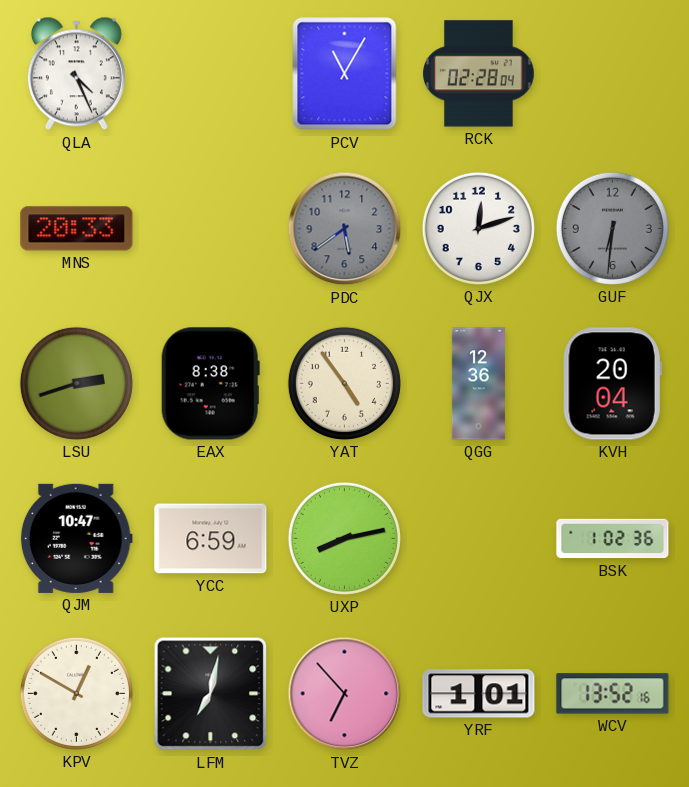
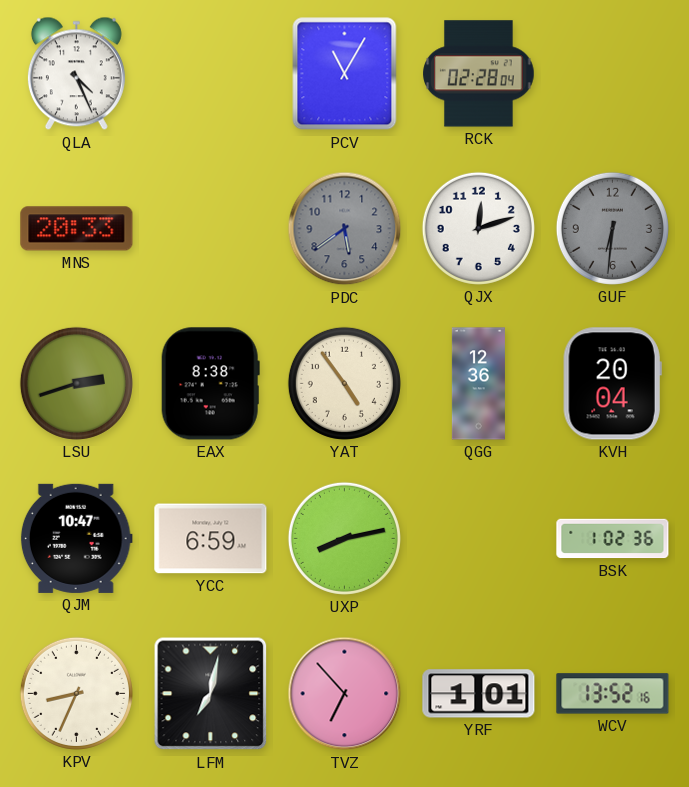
KPV: 12:50 -> 8:34
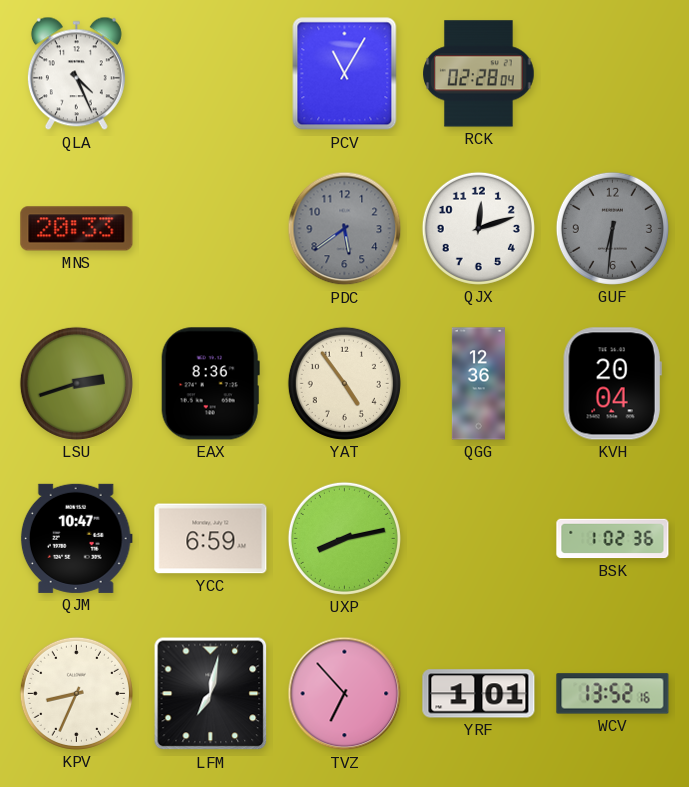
EAX: 8:38 -> 8:36
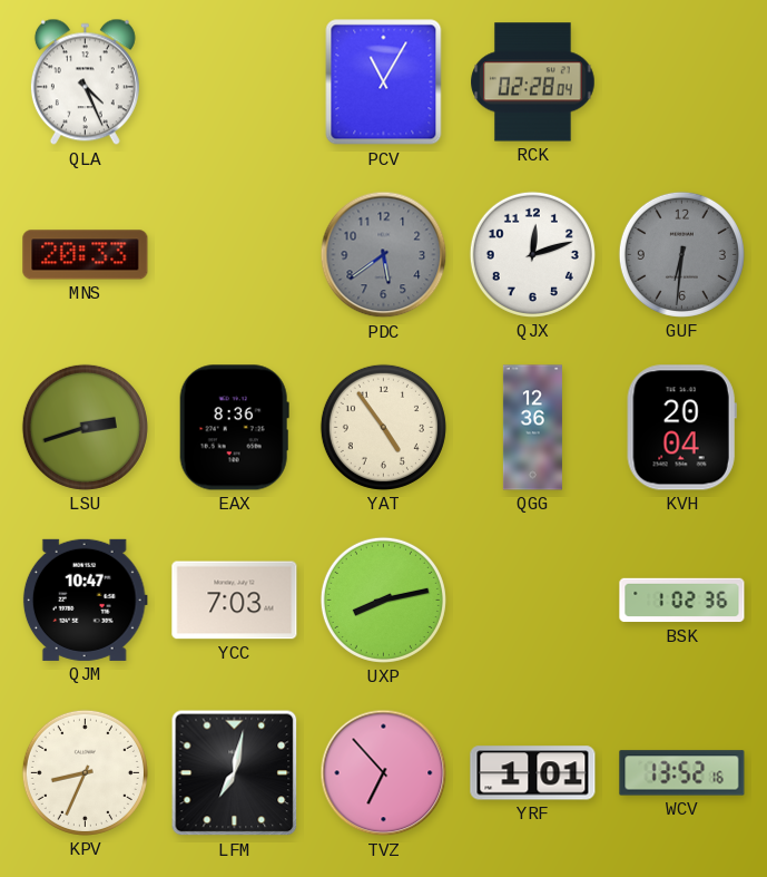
YCC: 6:59 -> 7:03
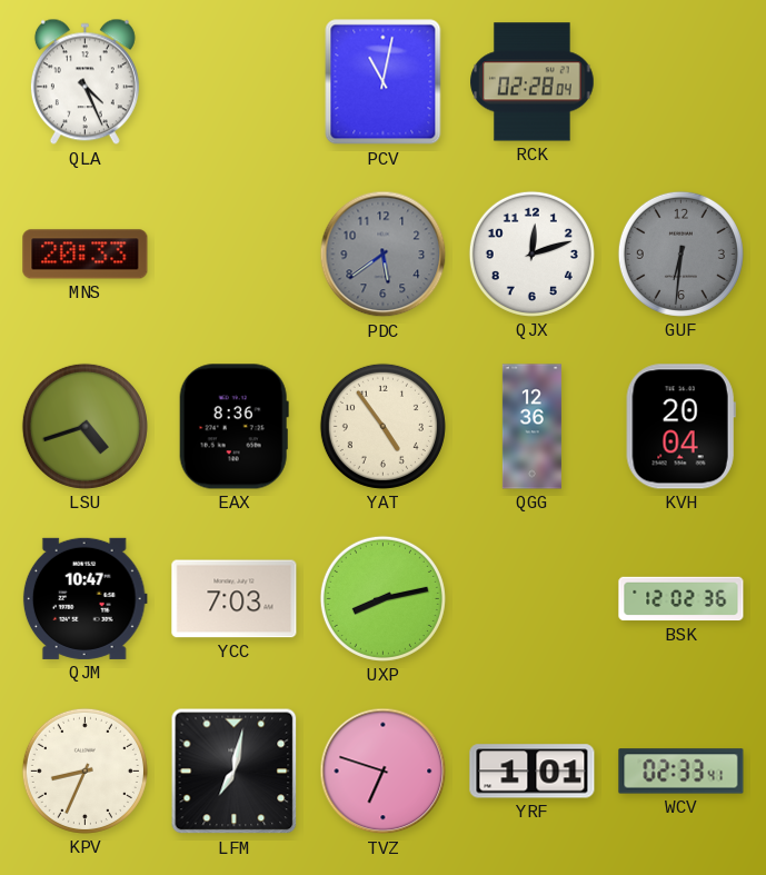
PCV: 11:05 -> 11:02
LSU: 2:42 -> 4:42
BSK: 1:02 -> 12:02
TVZ: 6:53 -> 6:48
WCV: 13:52 -> 02:33
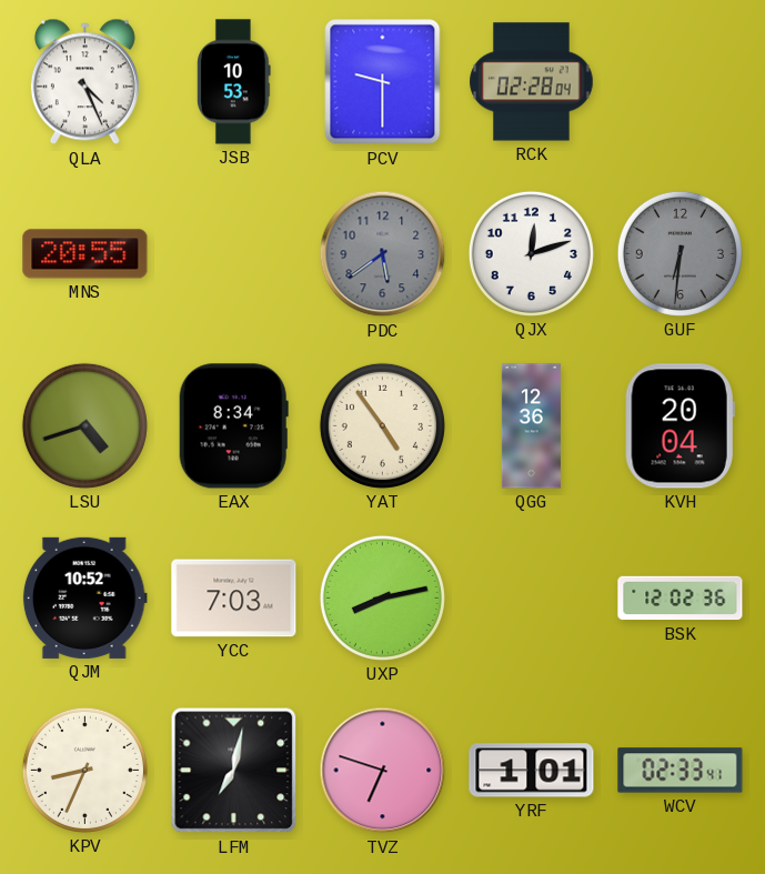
JSB: none -> 10:53
PCV: 11:02 -> 9:30
MNS: 20:33 -> 20:55
EAX: 8:36 -> 8:34
QJM: 10:47 -> 10:52
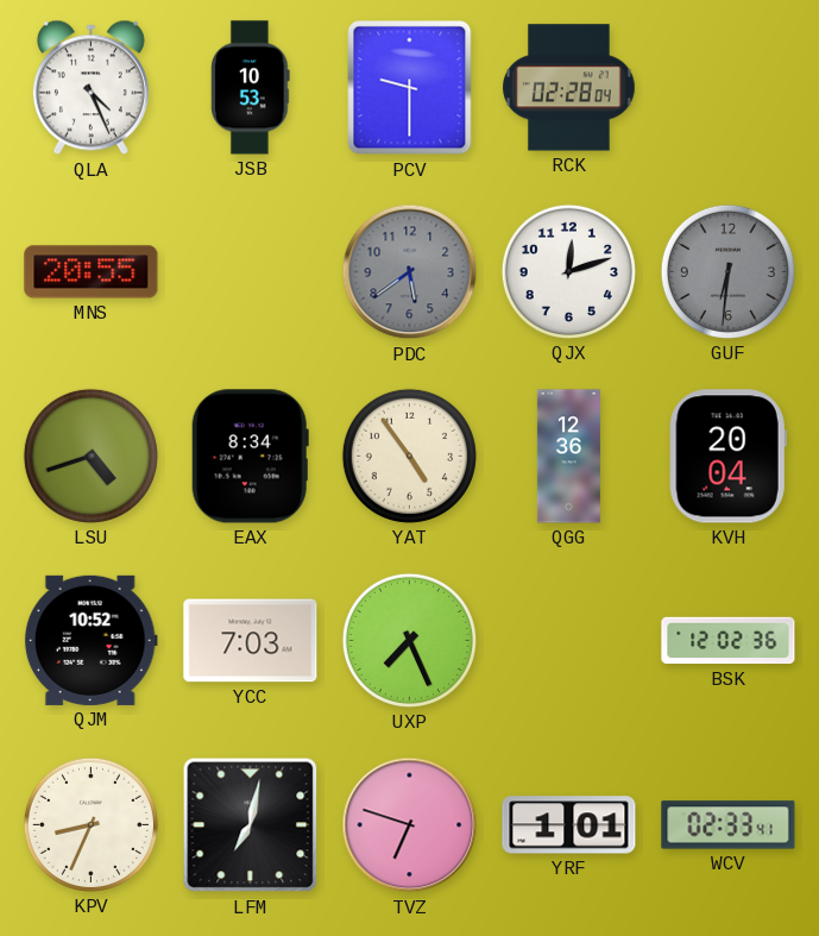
UXP: 8:13 -> 7:26
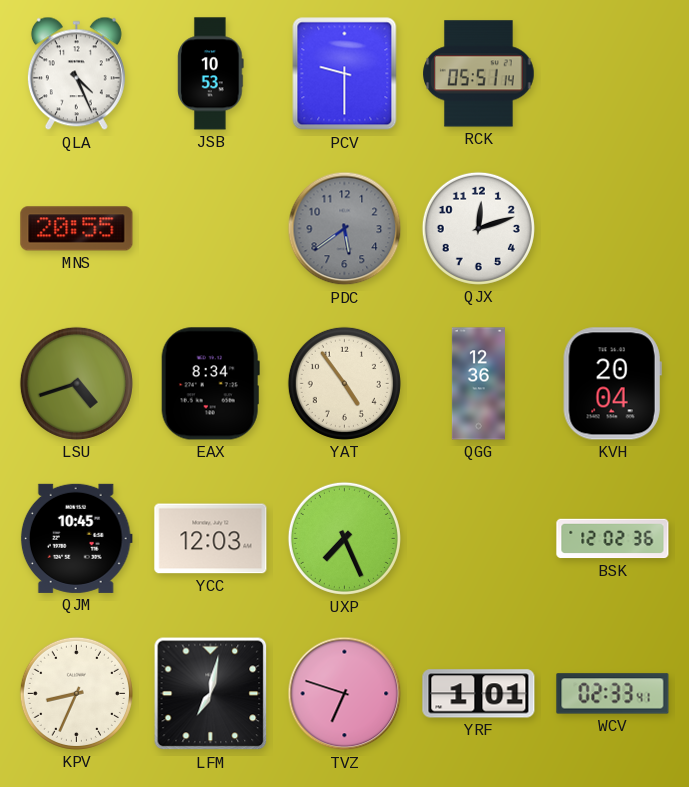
RCK: 02:28 -> 05:51
GUF: 6:31 -> none
QJM: 10:52 -> 10:45
YCC: 7:03 -> 12:03
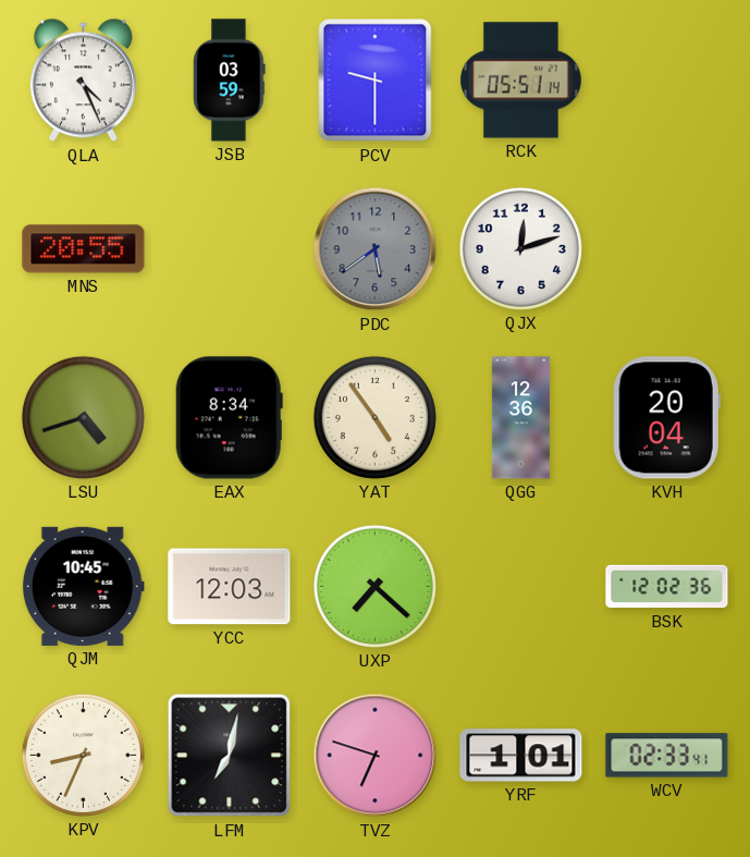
JSB: 10:53 -> 03:59
UXP: 7:26 -> 7:22
